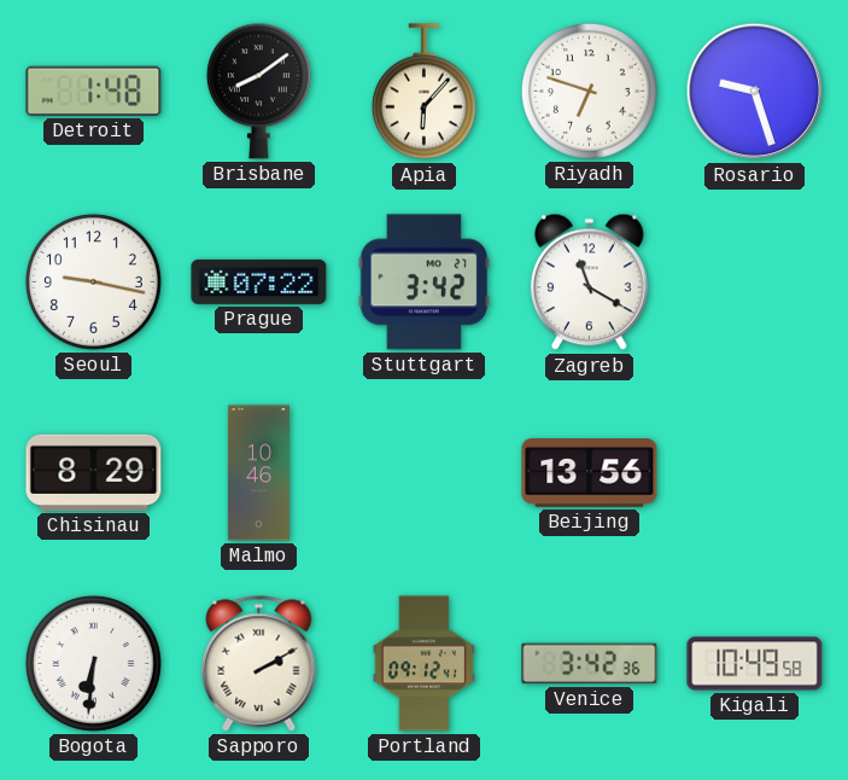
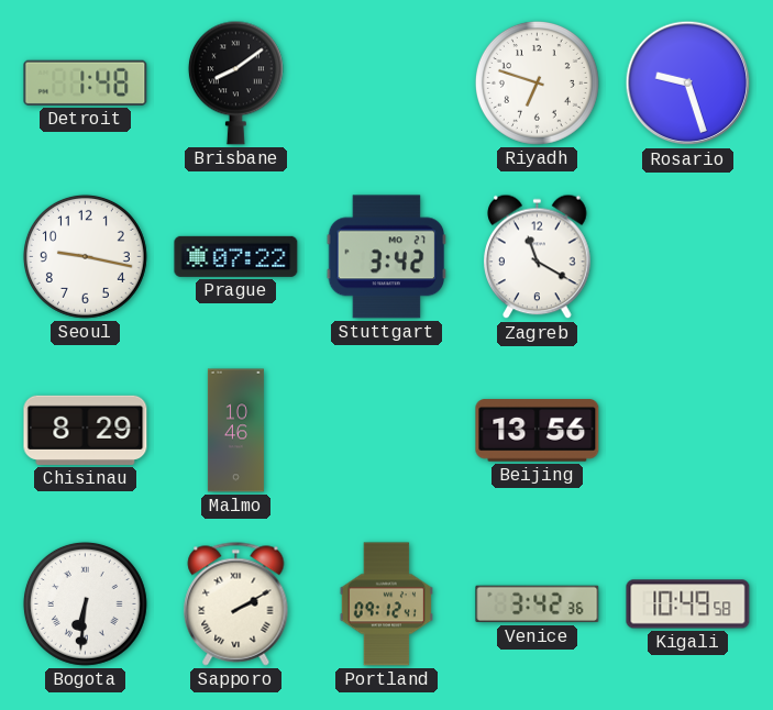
Apia: 6:07 -> none
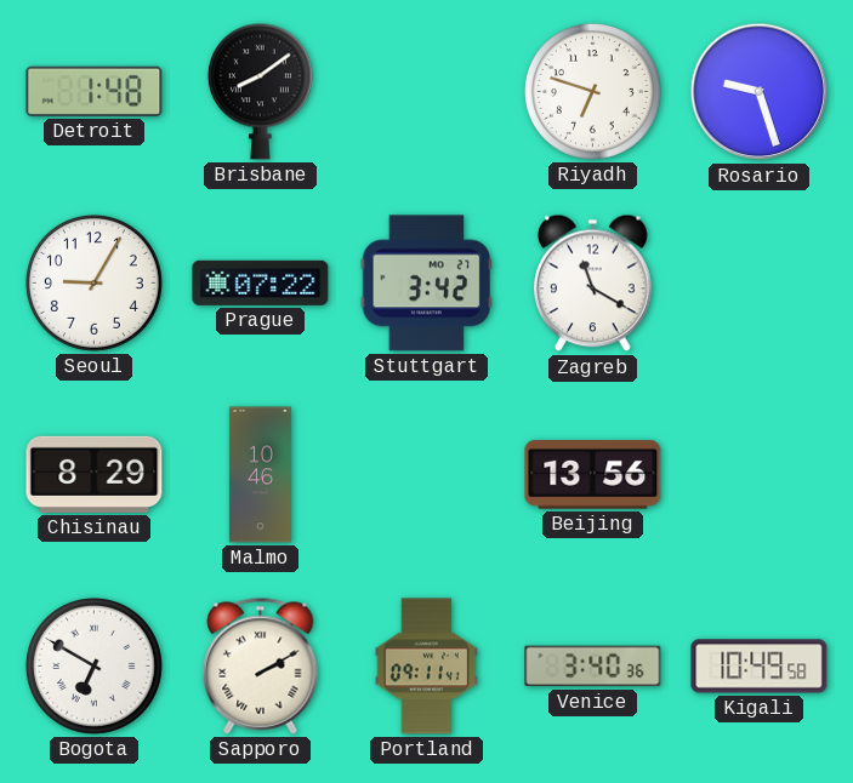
Seoul: 9:17 -> 9:05
Bogota: 6:31 -> 6:50
Portland: 09:12 -> 09:11
Venice: 3:42 -> 3:40
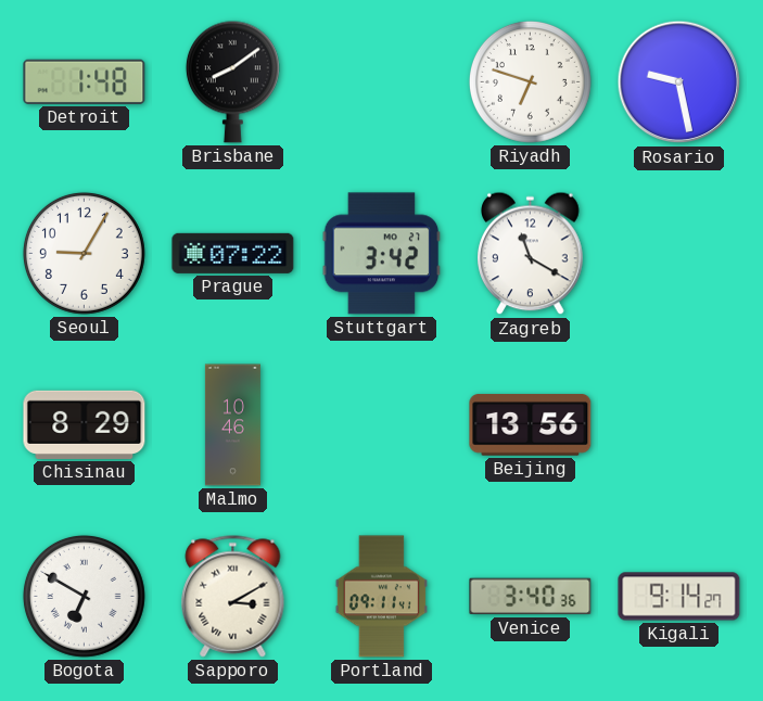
Rosario: 9:27 -> 9:28
Sapporo: 2:10 -> 3:10
Kigali: 10:49 -> 9:14
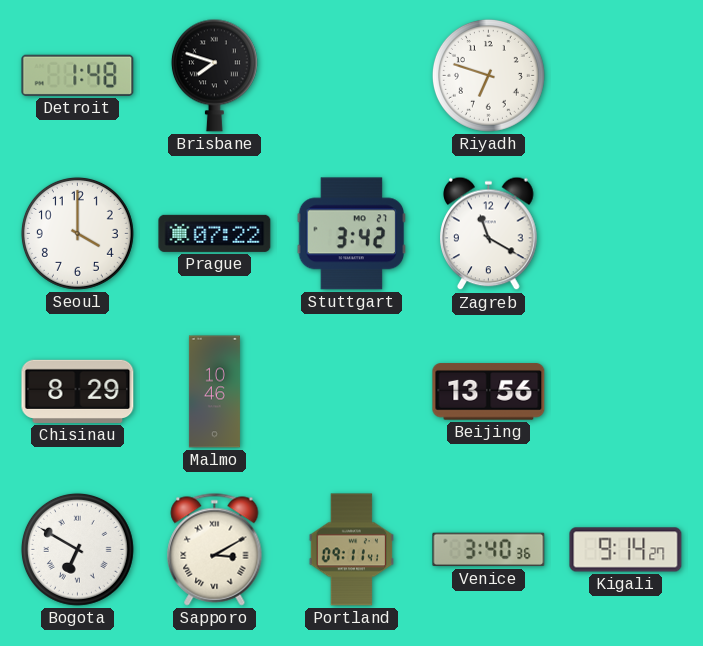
Brisbane: 8:09 -> 7:48
Rosario: 9:28 -> none
Seoul: 9:05 -> 4:00
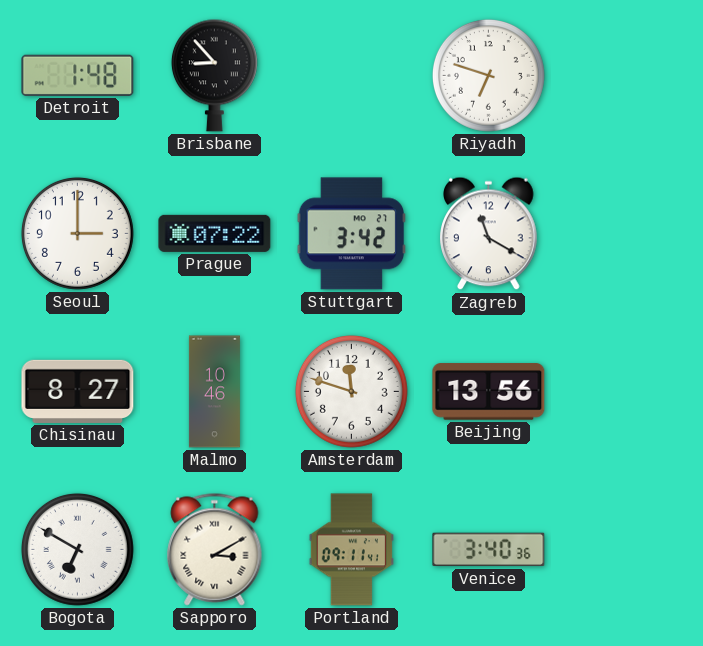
Brisbane: 7:48 -> 8:53
Seoul: 4:00 -> 3:00
Chisinau: 8:29 -> 8:27
Amsterdam: none -> 11:48
Kigali: 9:14 -> none
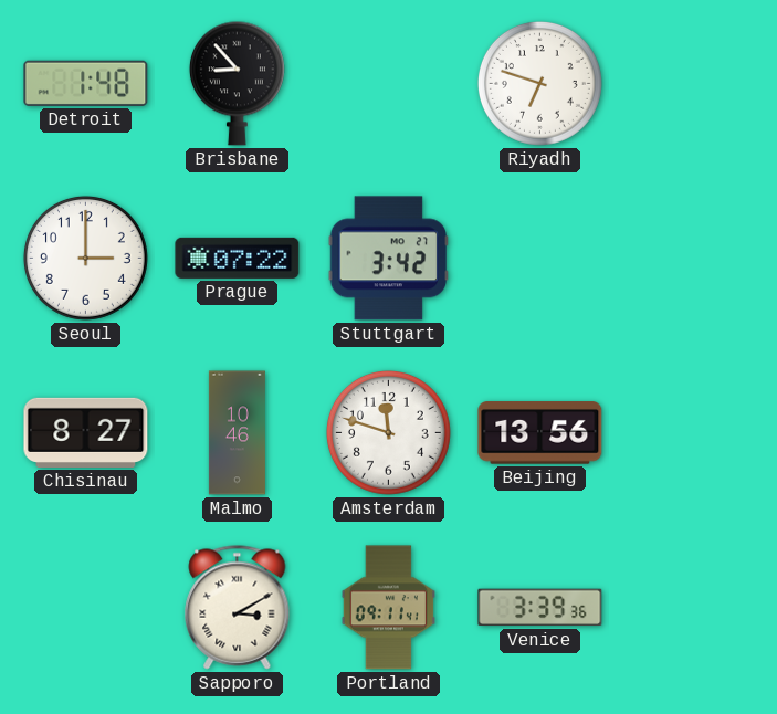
Zagreb: 11:20 -> none
Bogota: 6:50 -> none
Venice: 3:40 -> 3:39
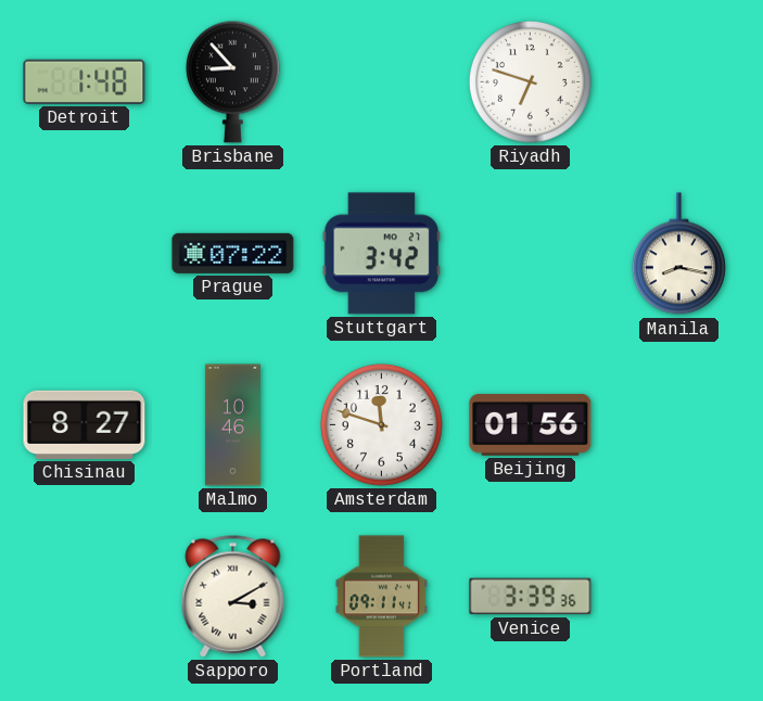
Seoul: 3:00 -> none
Manila: none -> 8:17
Beijing: 13:56 -> 01:56
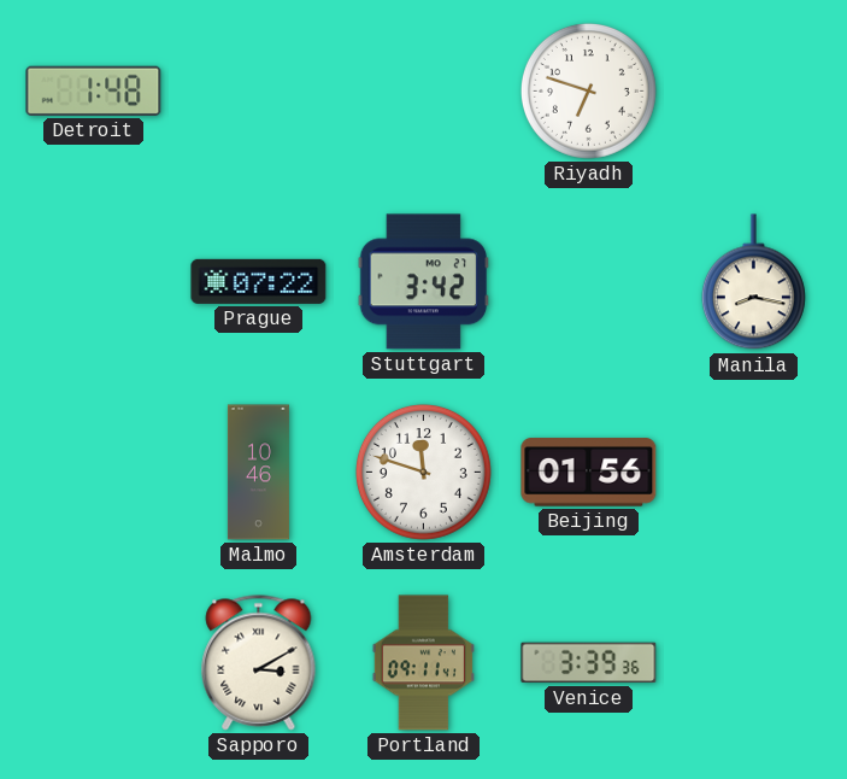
Brisbane: 8:53 -> none
Chisinau: 8:27 -> none
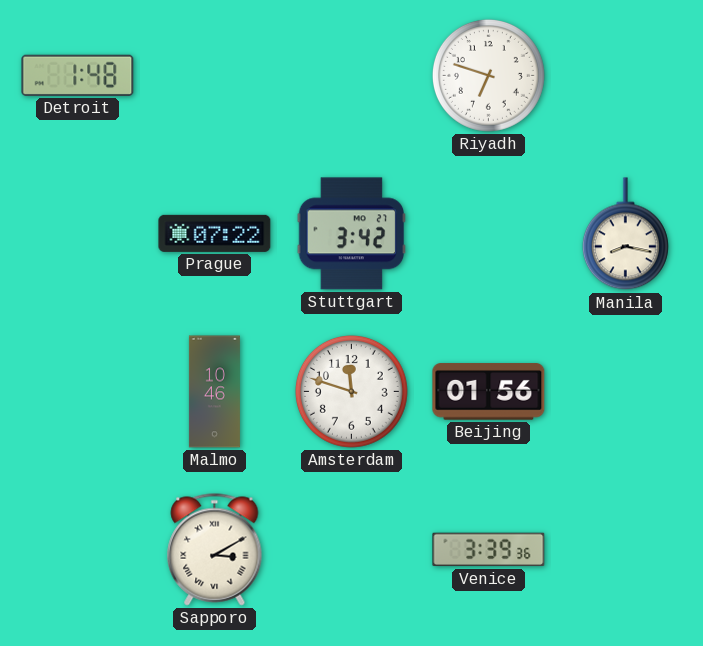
Portland: 09:11 -> none
